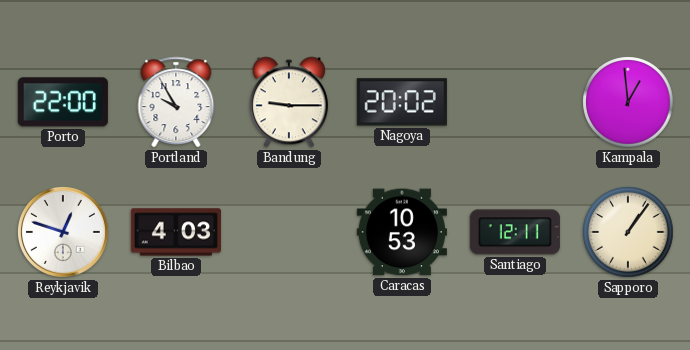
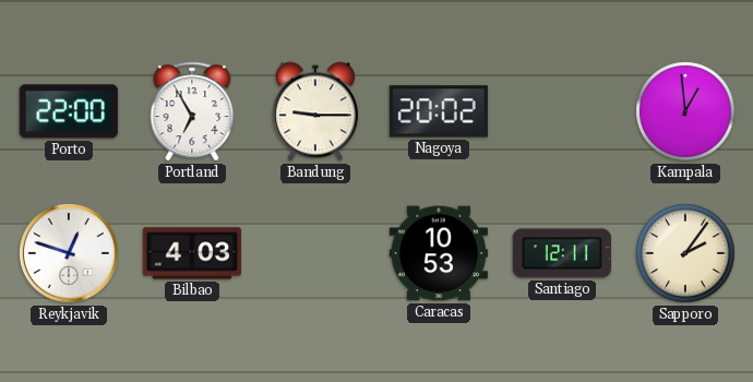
Portland: 9:55 -> 6:55
Sapporo: 1:06 -> 2:06
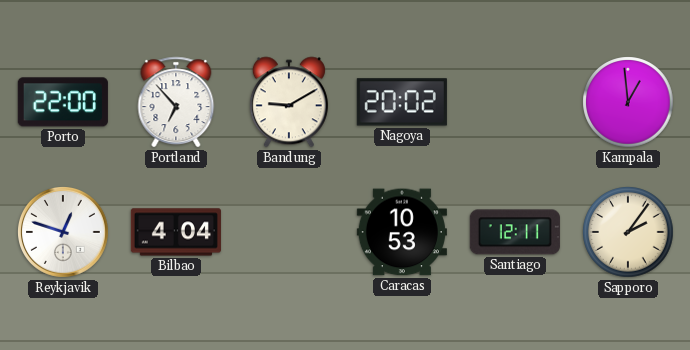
Portland: 6:55 -> 6:53
Bandung: 9:15 -> 9:10
Bilbao: 4:03 -> 4:04
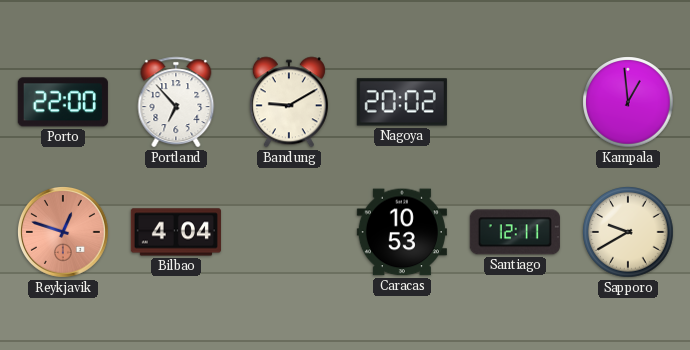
Reykjavik dial: white -> salmon
Sapporo: 2:06 -> 9:40
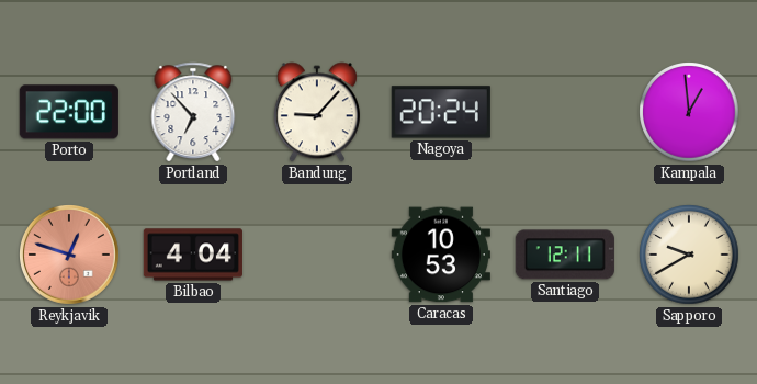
Bandung: 9:10 -> 9:07
Nagoya: 20:02 -> 20:24
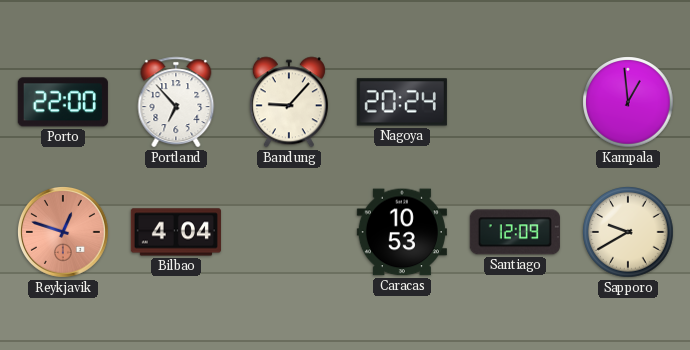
Santiago: 12:11 -> 12:09
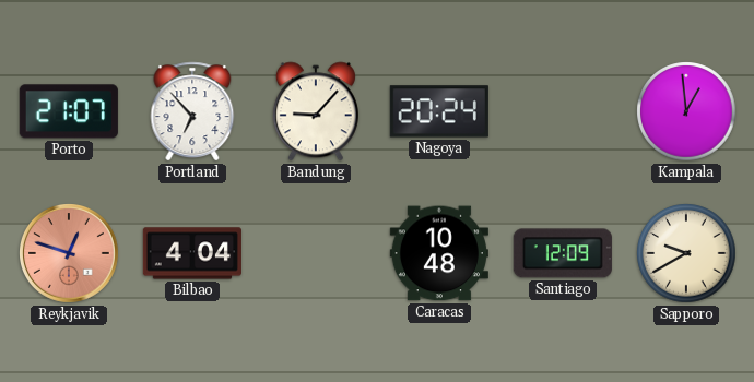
Porto: 22:00 -> 21:07
Caracas: 10:53 -> 10:48
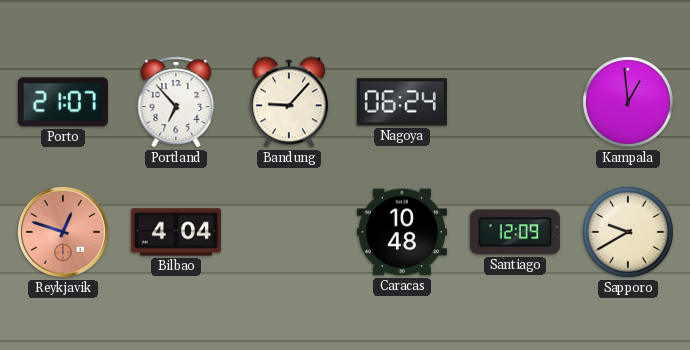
Nagoya: 20:24 -> 06:24
